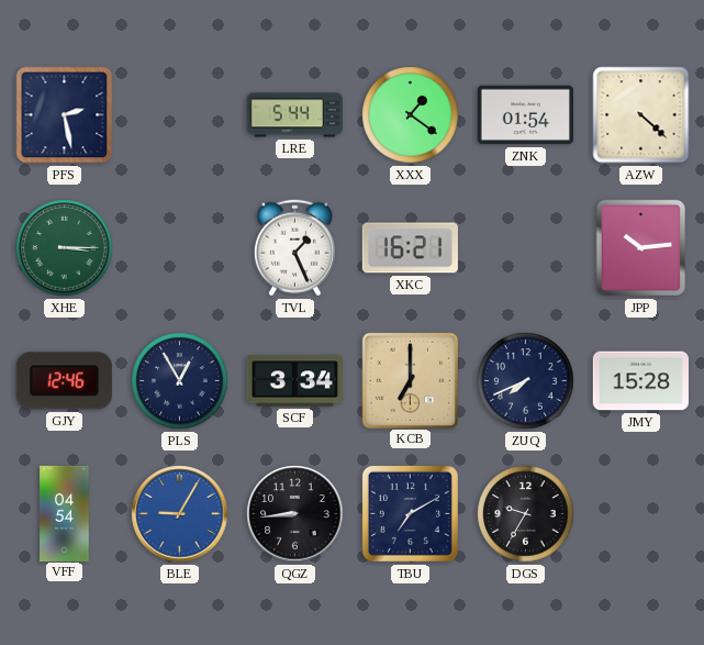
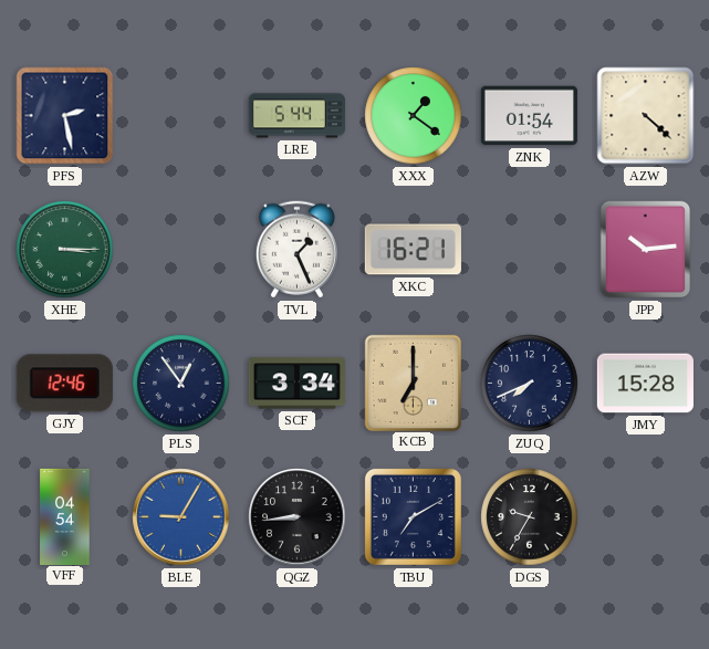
PLS: 12:55 -> 12:54
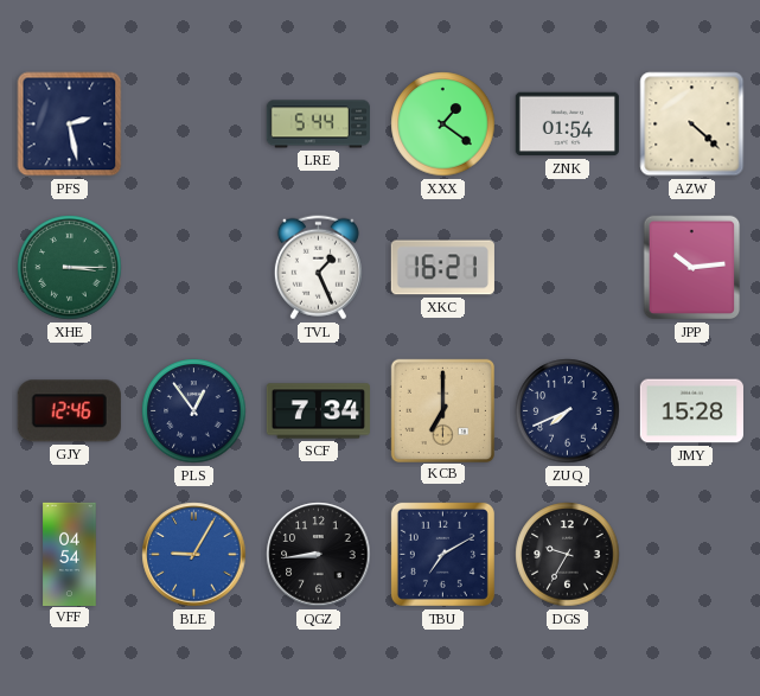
SCF: 3:34 -> 7:34
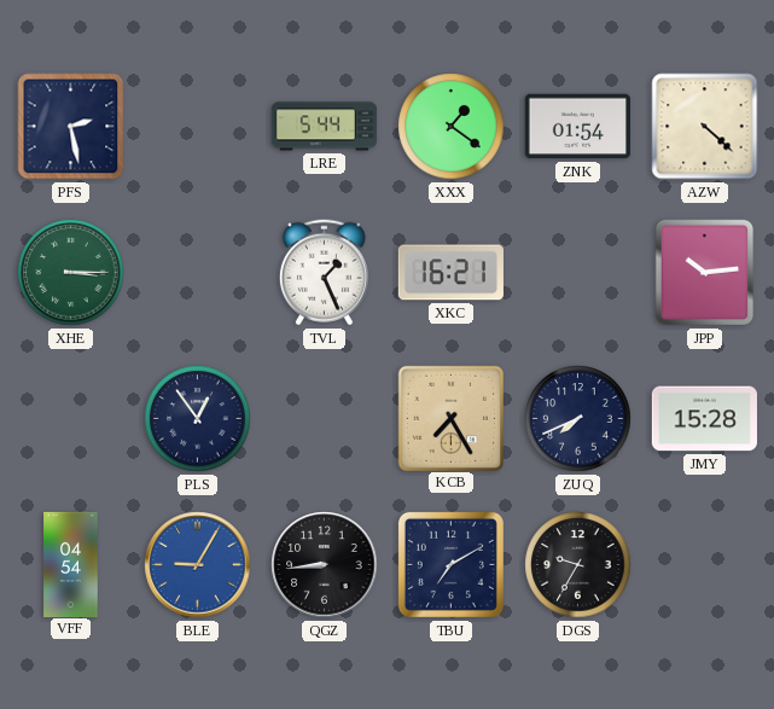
GJY: 12:46 -> none
SCF: 7:34 -> none
KCB: 7:00 -> 7:25
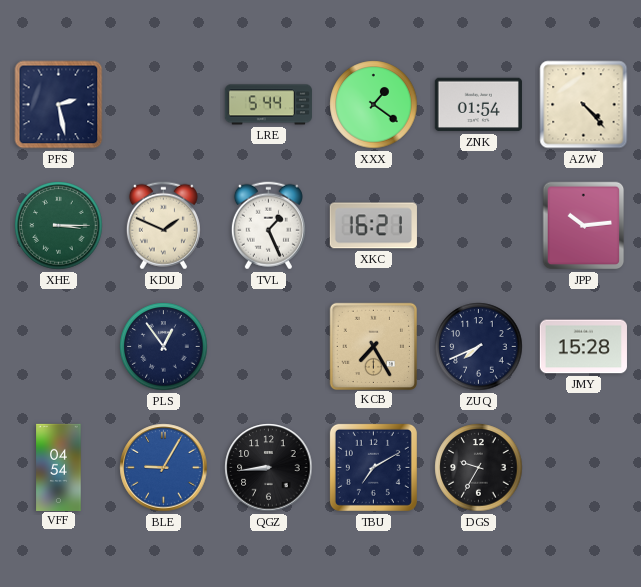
AZW: 4:22 -> 4:23
KDU: none -> 1:49
